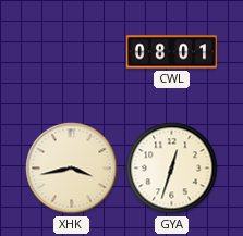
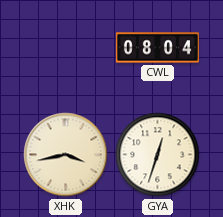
CWL: 08:01 -> 08:04
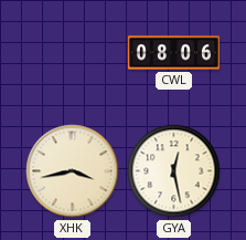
CWL: 08:04 -> 08:06
GYA: 12:33 -> 12:28
